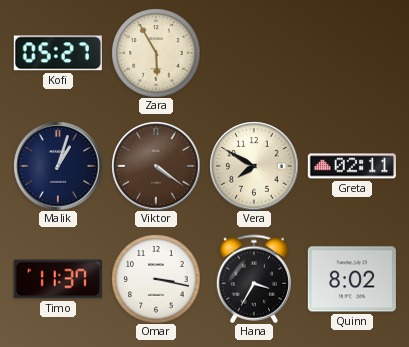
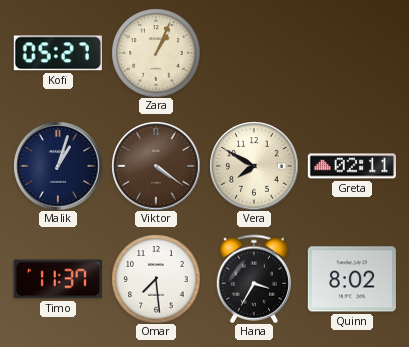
Zara: 5:55 -> 1:04
Omar: 3:17 -> 7:29
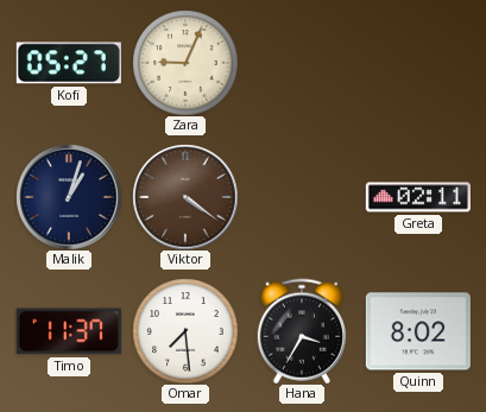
Zara: 1:04 -> 9:04
Vera: 7:50 -> none
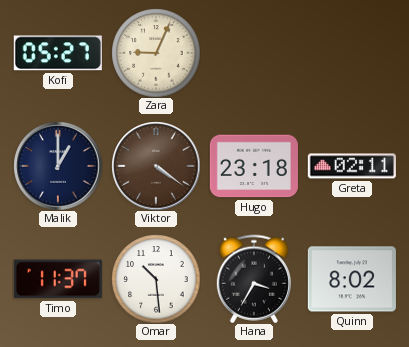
Malik: 1:03 -> 1:00
Hugo: none -> 23:18
Omar: 7:29 -> 10:29
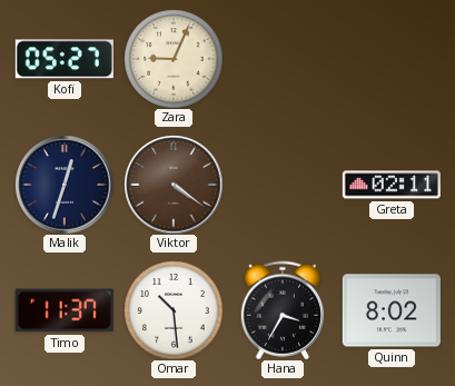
Malik: 1:00 -> 12:33
Hugo: 23:18 -> none
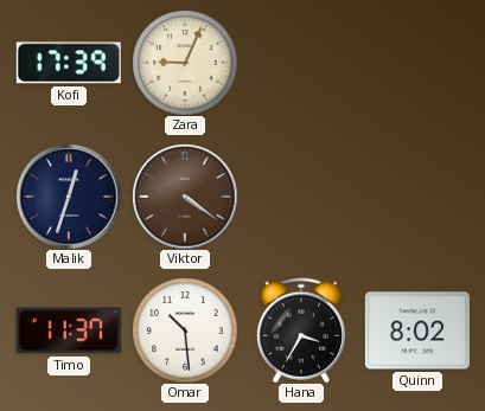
Kofi: 05:27 -> 17:39
Greta: 02:11 -> none
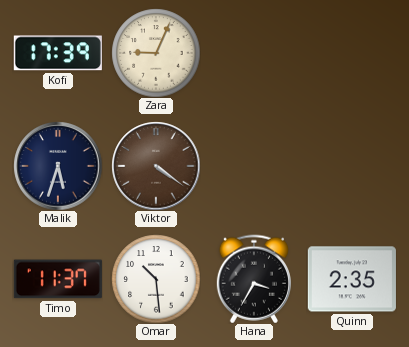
Malik: 12:33 -> 5:33
Quinn: 8:02 -> 2:35
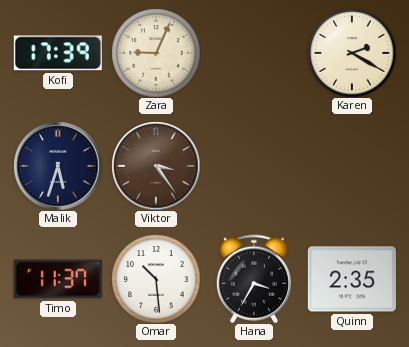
Karen: none -> 2:20
Viktor: 4:21 -> 3:24
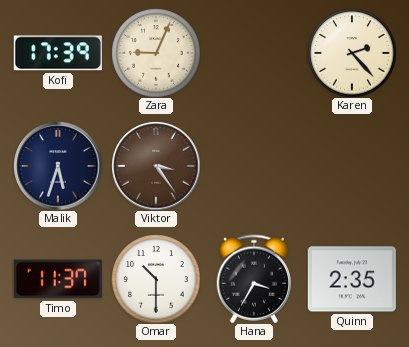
Karen: 2:20 -> 2:23
Omar: 10:29 -> 10:30
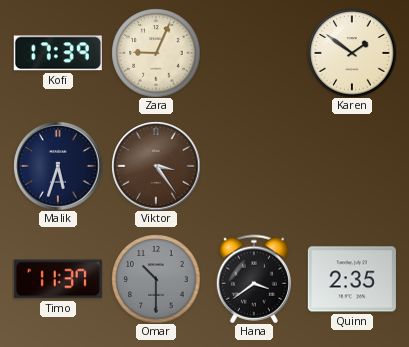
Karen: 2:23 -> 1:51
Omar dial: white -> grey
Hana: 3:35 -> 3:39
